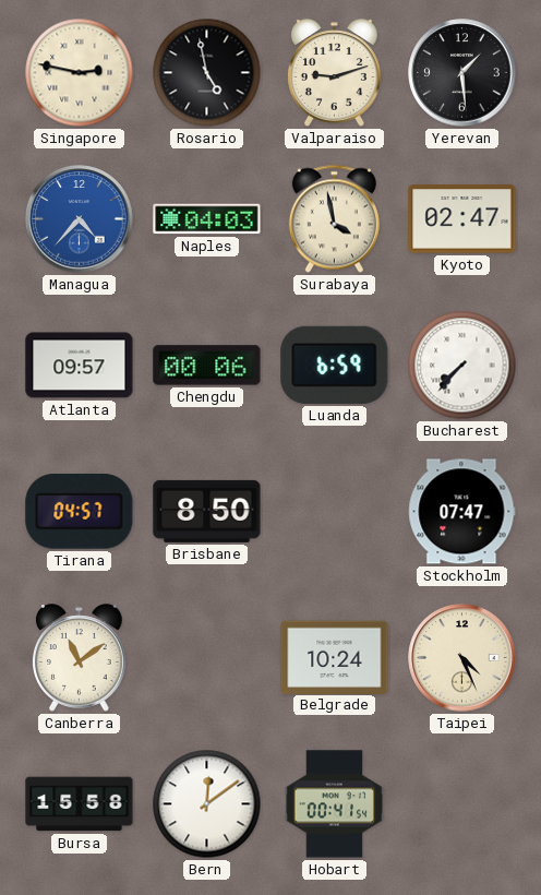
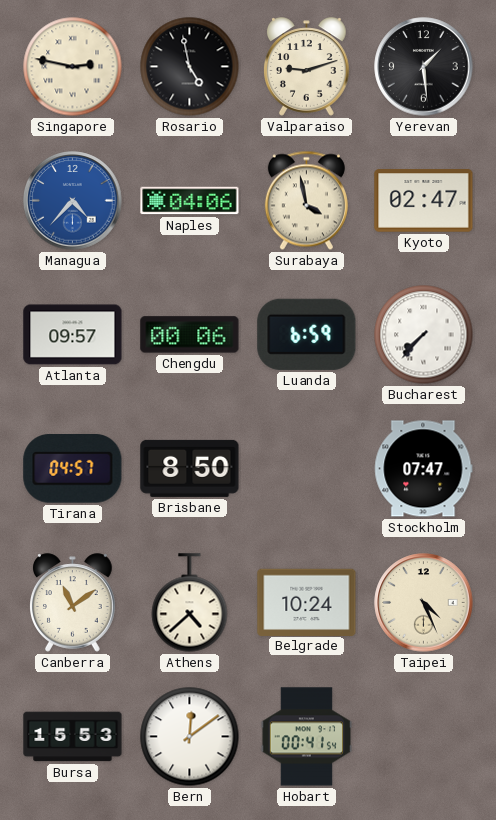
Naples: 04:03 -> 04:06
Athens: none -> 4:38
Bursa: 15:58 -> 15:53
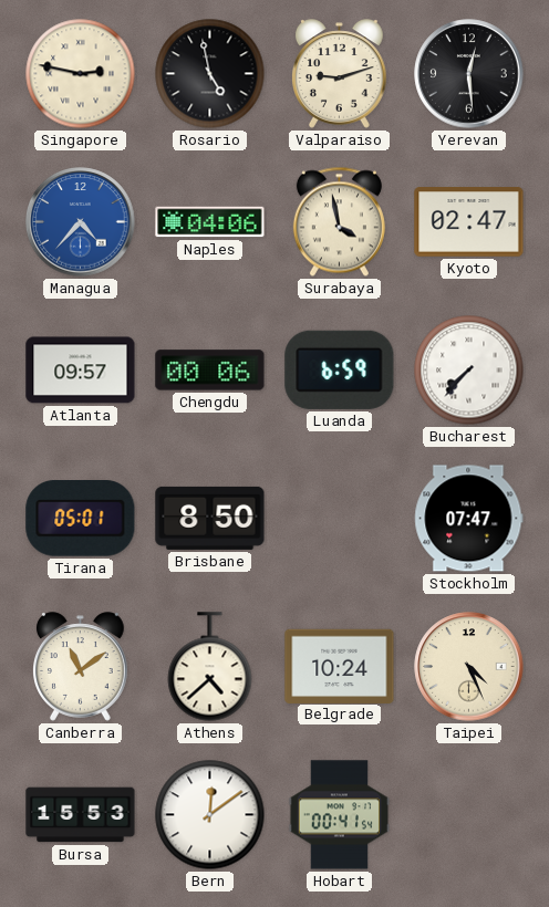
Yerevan: 1:29 -> 12:29
Tirana: 04:57 -> 05:01
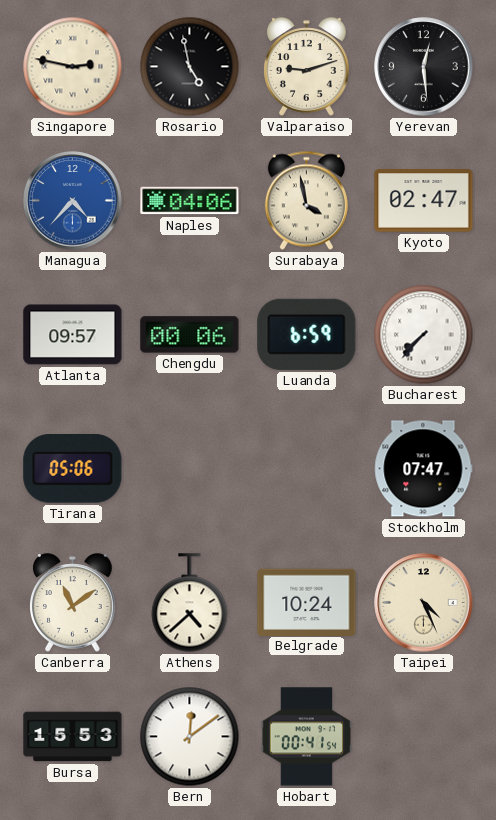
Tirana: 05:01 -> 05:06
Brisbane: 8:50 -> none
